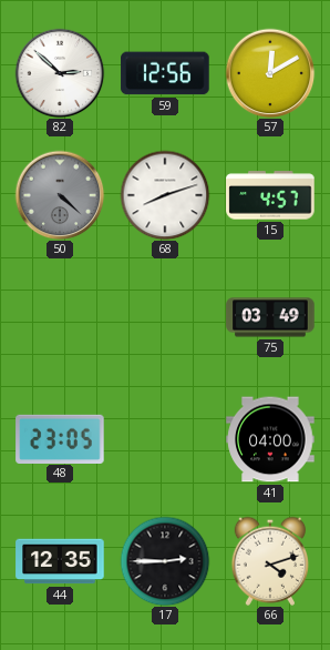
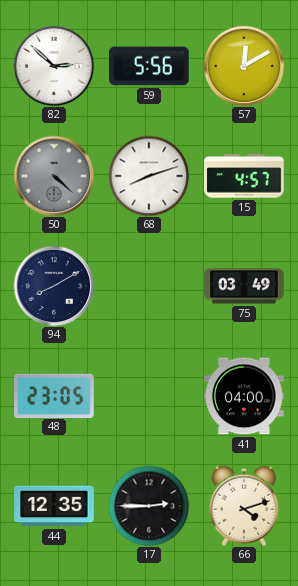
59: 12:56 -> 5:56
94: none -> 8:10
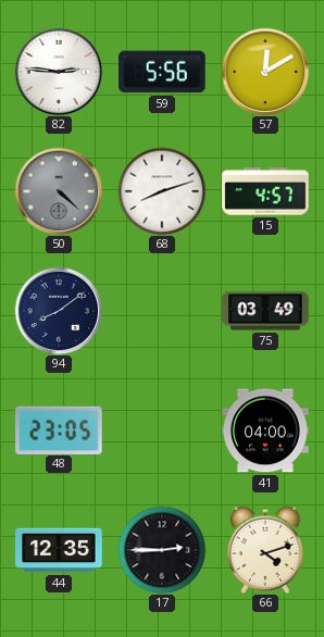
82: 2:52 -> 2:46
94: 8:10 -> 8:09
